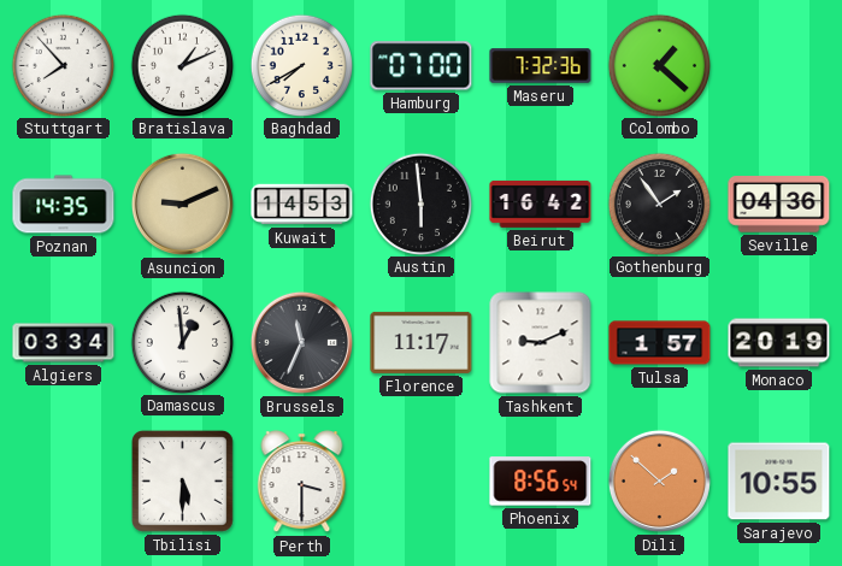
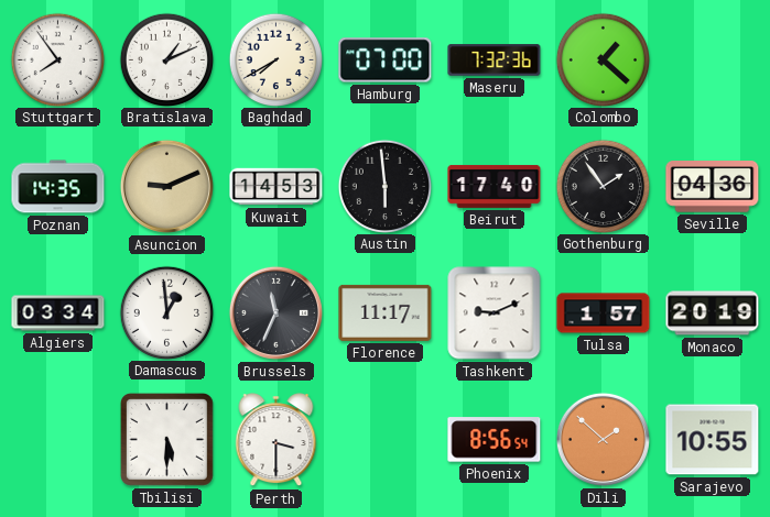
Stuttgart: 7:53 -> 7:54
Beirut: 16:42 -> 17:40
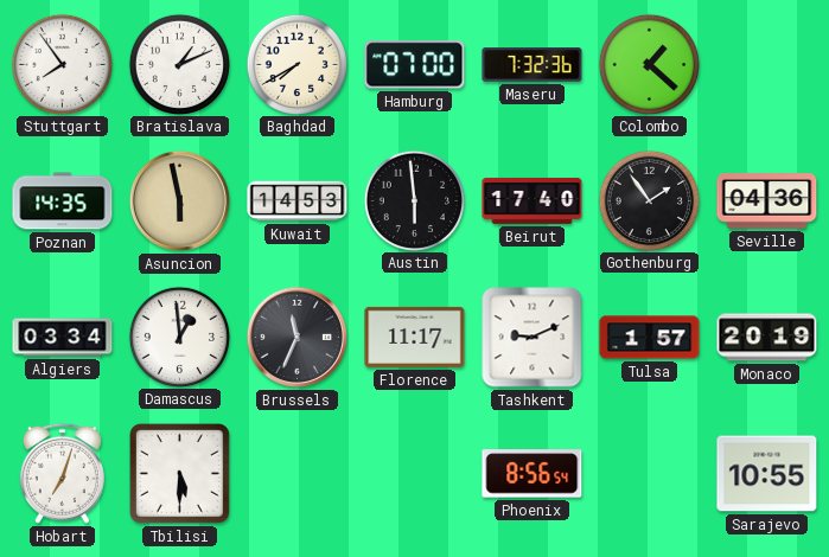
Asuncion: 9:11 -> 5:58
Hobart: none -> 7:03
Perth: 3:30 -> none
Dili: 1:52 -> none
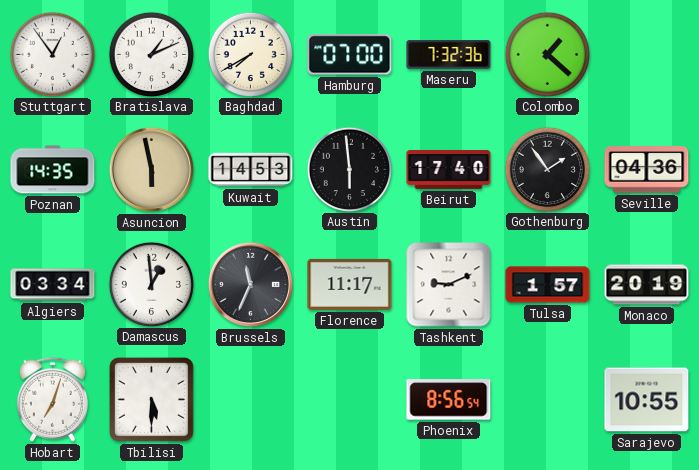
Stuttgart: 7:54 -> 12:54
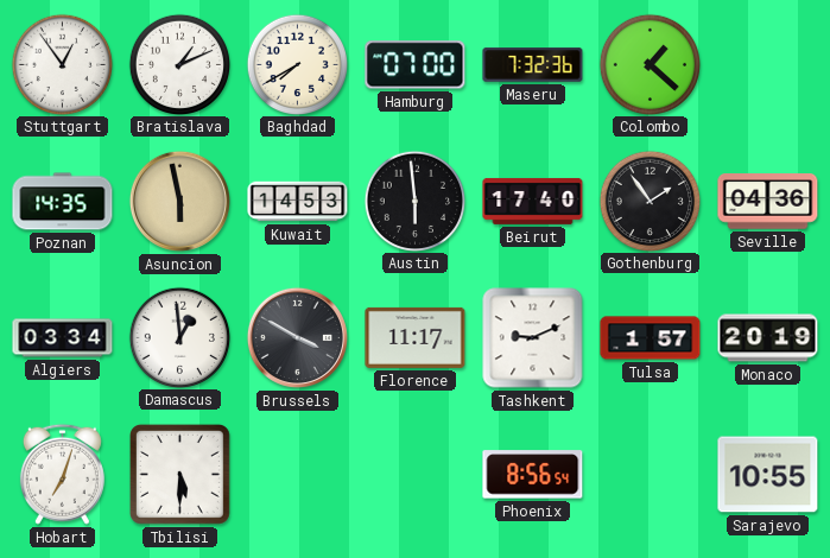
Brussels: 11:34 -> 3:50
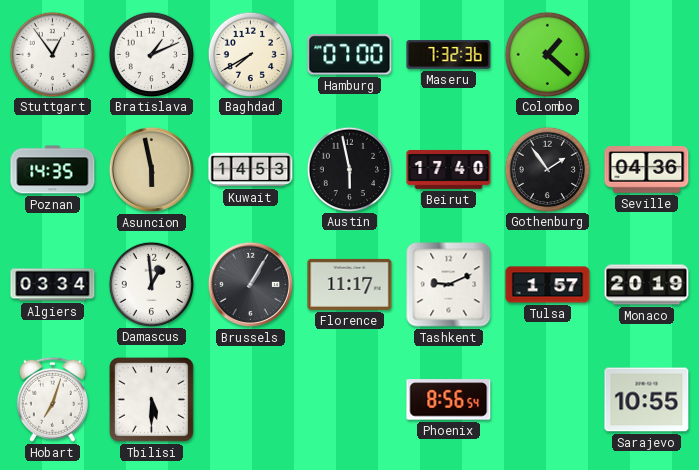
Austin: 5:59 -> 5:58
Brussels: 3:50 -> 1:05
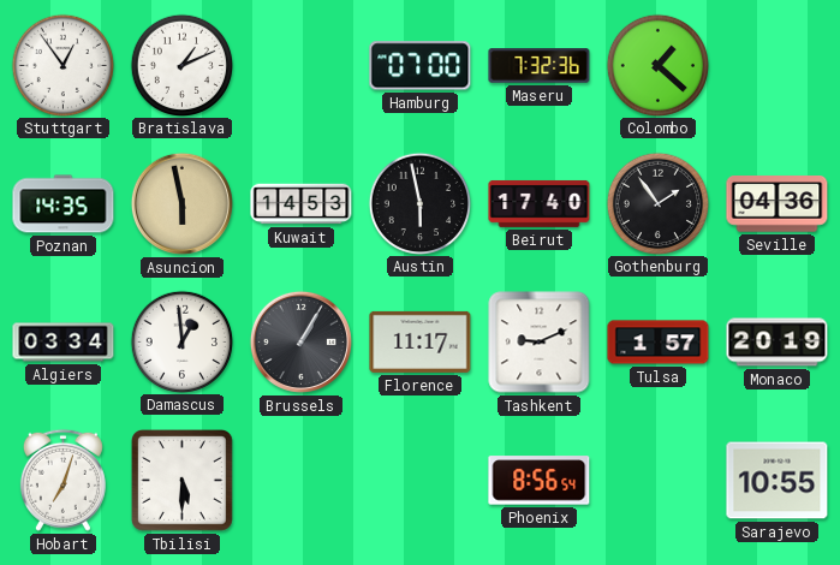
Baghdad: 7:40 -> none
